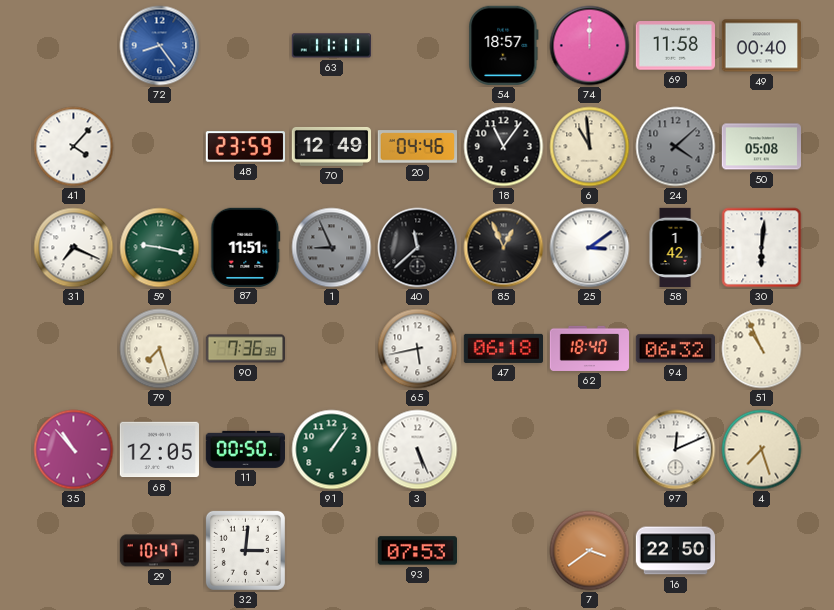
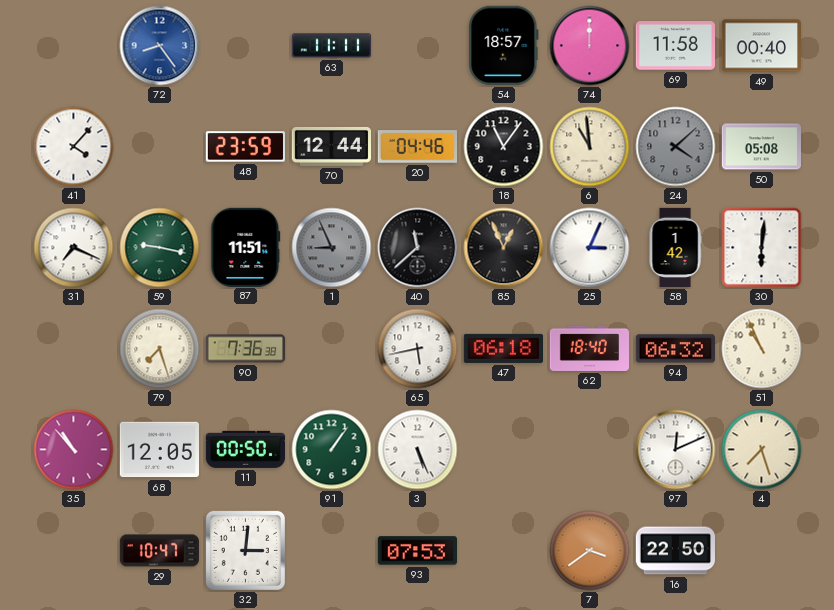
70: 12:49 -> 12:44
25: 3:09 -> 3:04
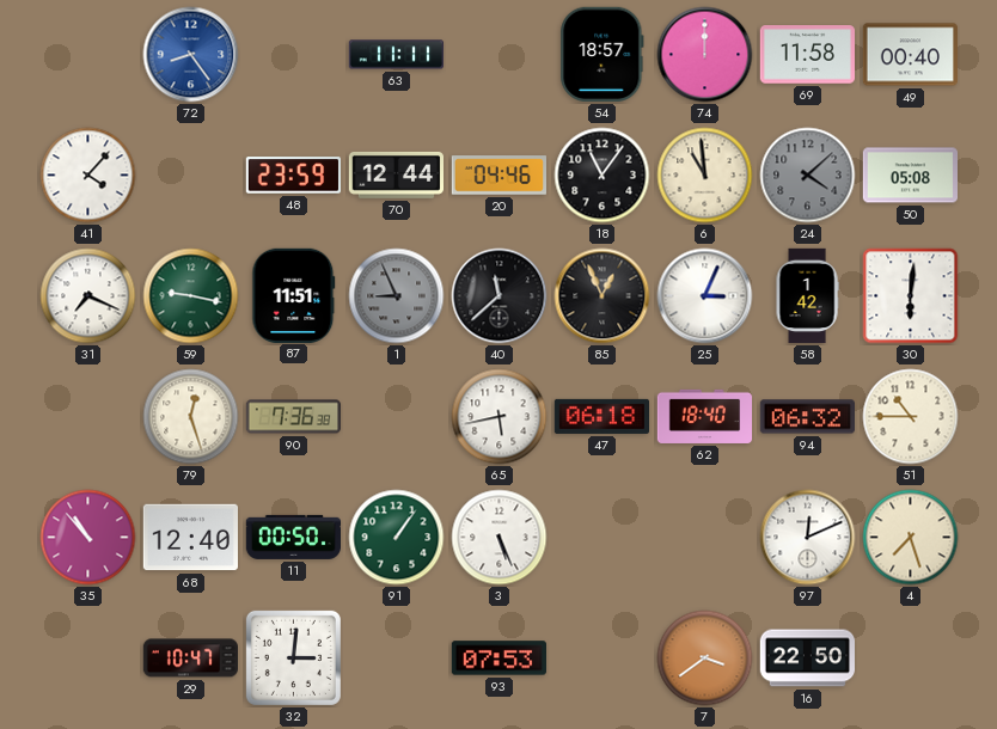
79: 7:27 -> 12:27
51: 10:56 -> 10:45
68: 12:05 -> 12:40
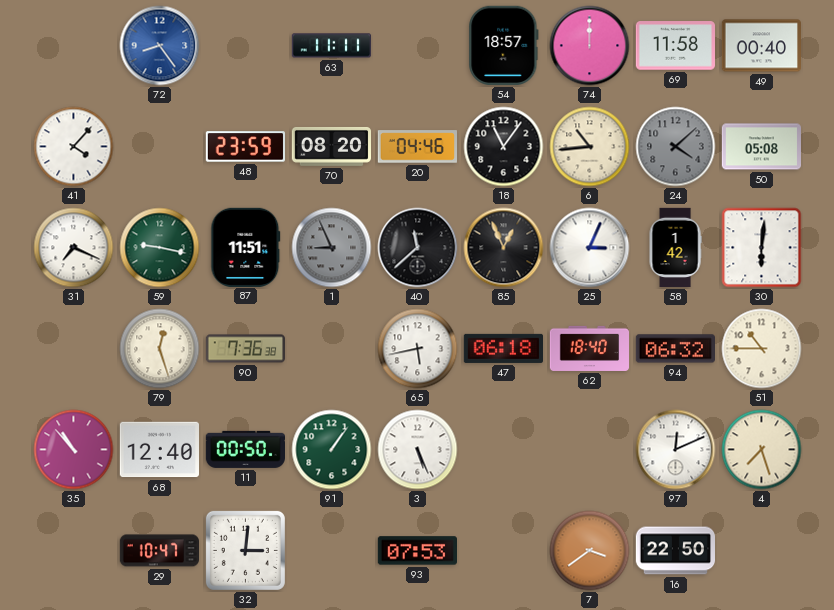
70: 12:44 -> 08:20
6: 10:59 -> 10:44
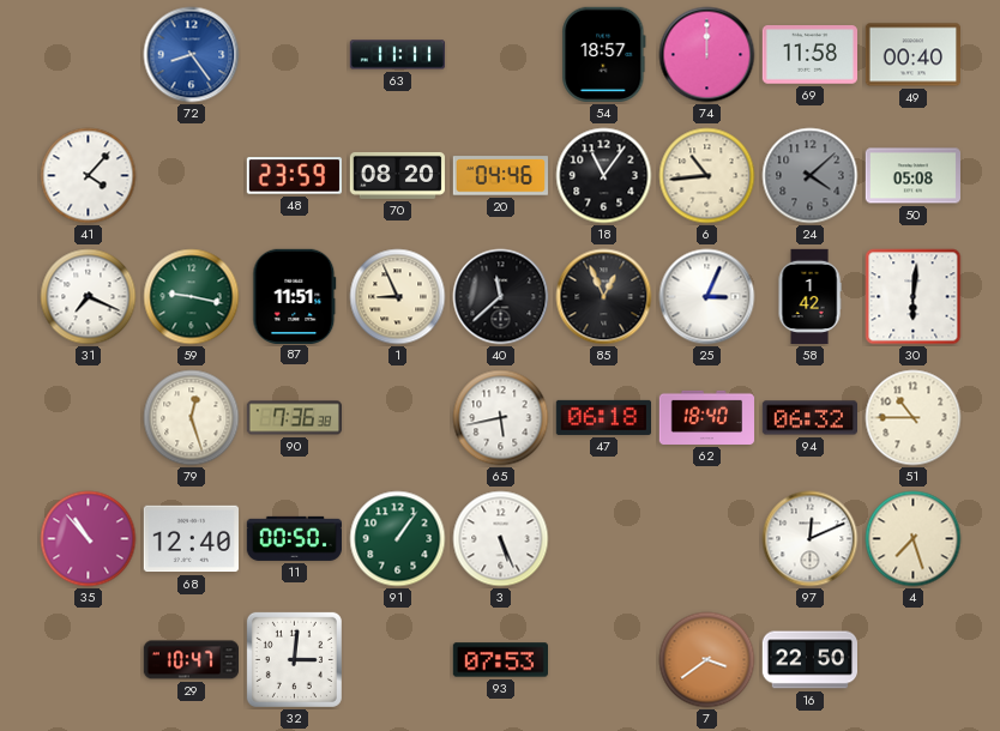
1 dial: grey -> cream
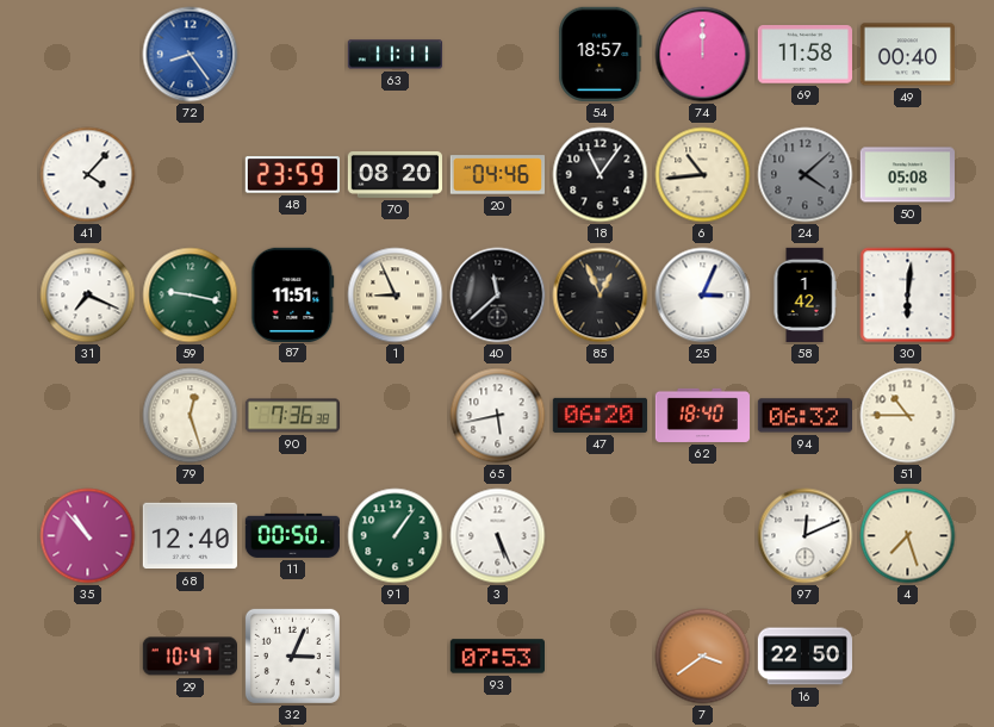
47: 06:18 -> 06:20
32: 3:01 -> 3:04
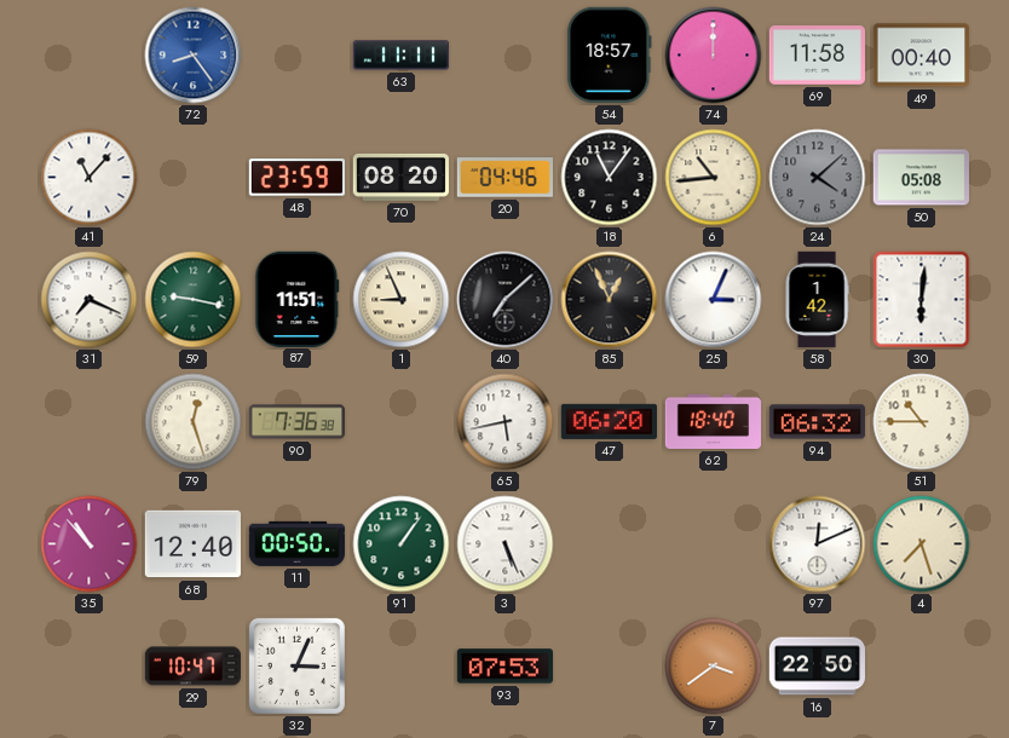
41: 4:07 -> 11:07
40: 11:38 -> 7:08
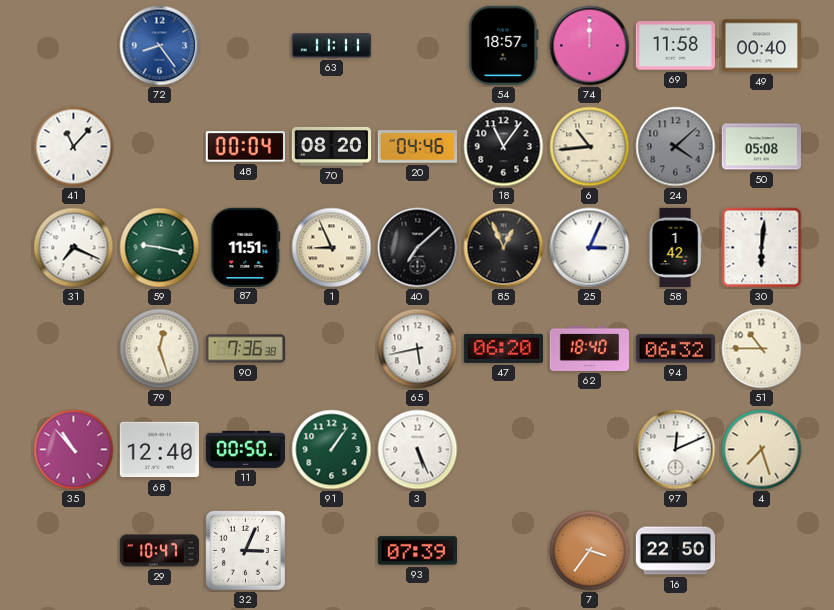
48: 23:59 -> 00:04
93: 07:53 -> 07:39
7: 3:39 -> 3:36
